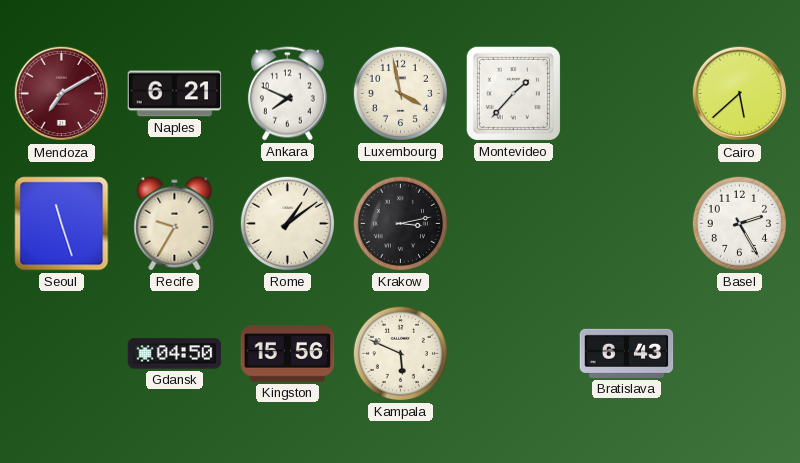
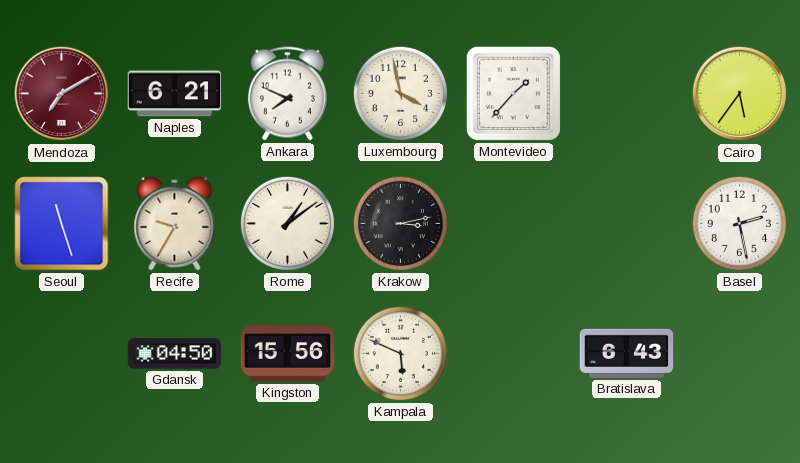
Cairo: 5:38 -> 5:36
Basel: 2:25 -> 2:28
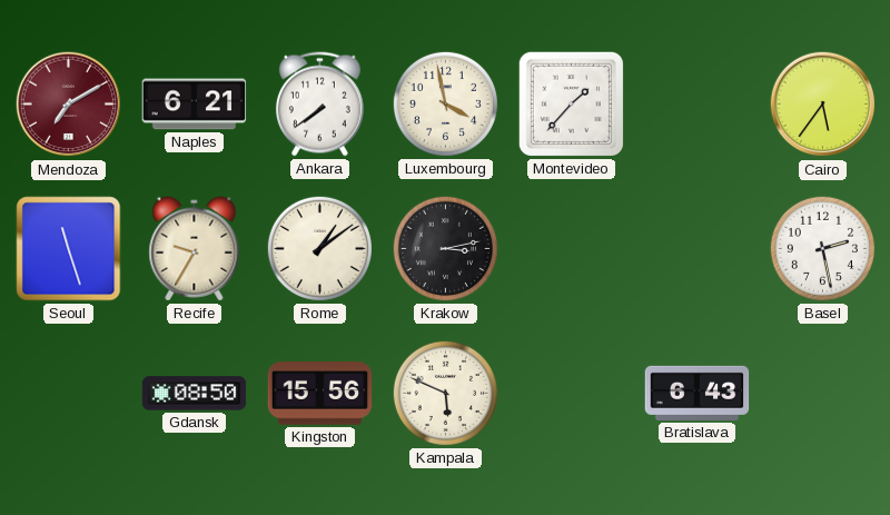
Ankara: 7:49 -> 7:39
Gdansk: 04:50 -> 08:50
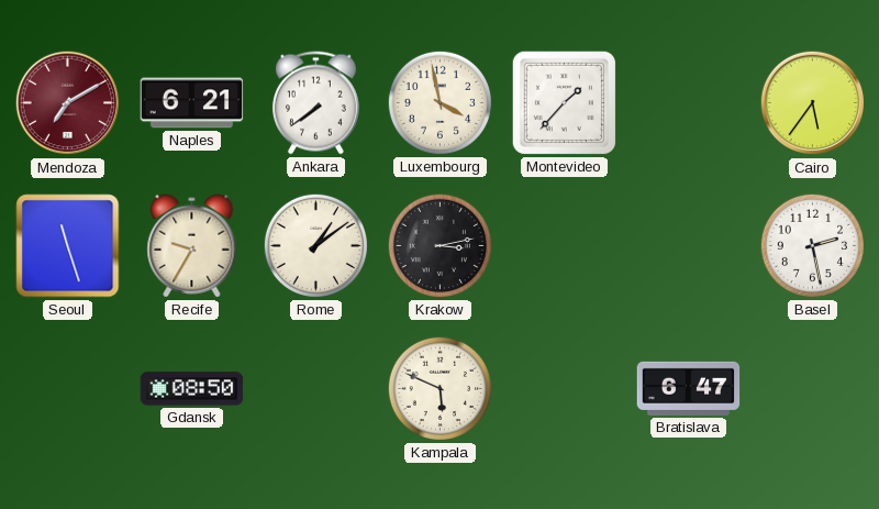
Kingston: 15:56 -> none
Bratislava: 6:43 -> 6:47
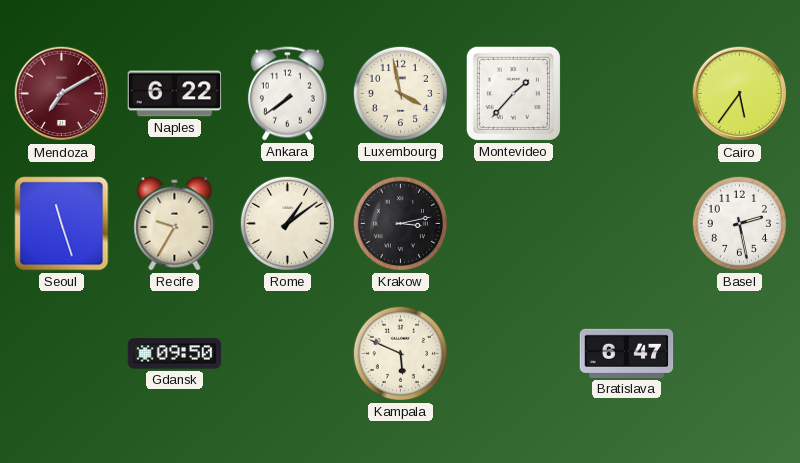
Naples: 6:21 -> 6:22
Gdansk: 08:50 -> 09:50
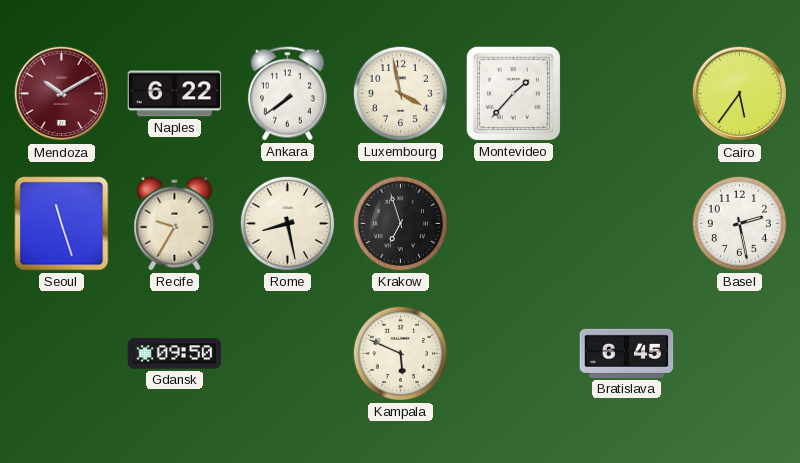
Mendoza: 7:10 -> 10:10
Rome: 1:09 -> 8:28
Krakow: 3:13 -> 6:57
Bratislava: 6:47 -> 6:45
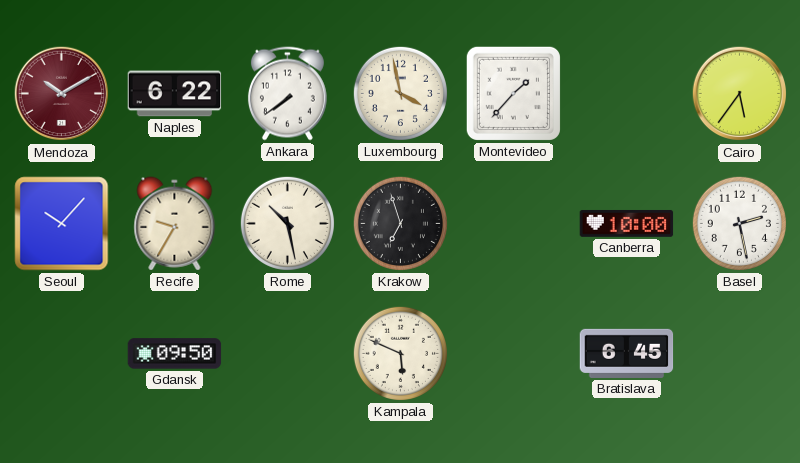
Seoul: 11:27 -> 10:07
Rome: 8:28 -> 10:28
Canberra: none -> 10:00
